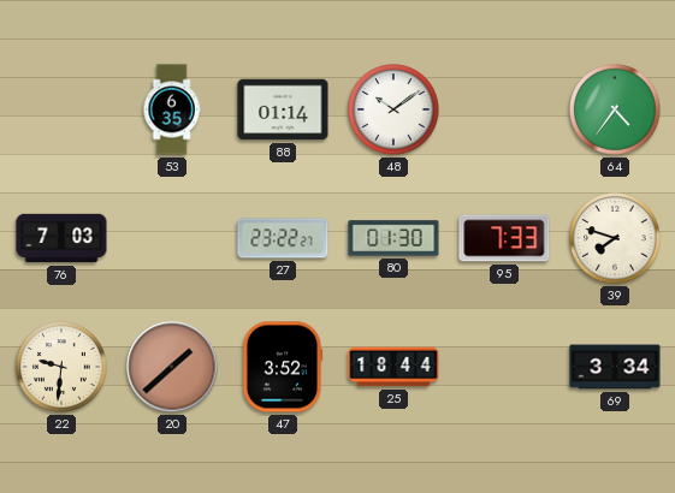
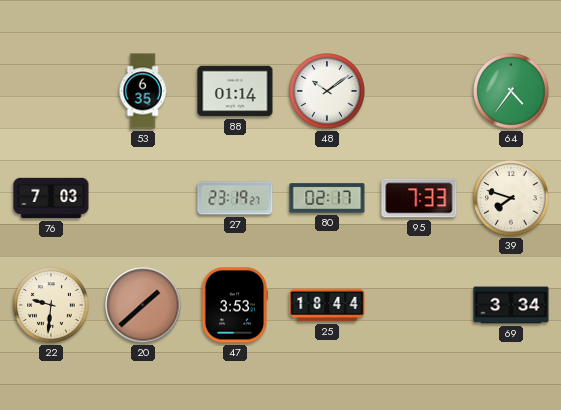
27: 23:22 -> 23:19
80: 01:30 -> 02:17
47: 3:52 -> 3:53
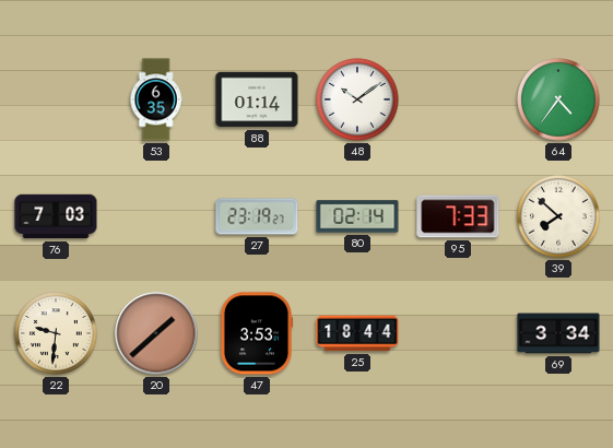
80: 02:17 -> 02:14
39: 7:48 -> 7:52
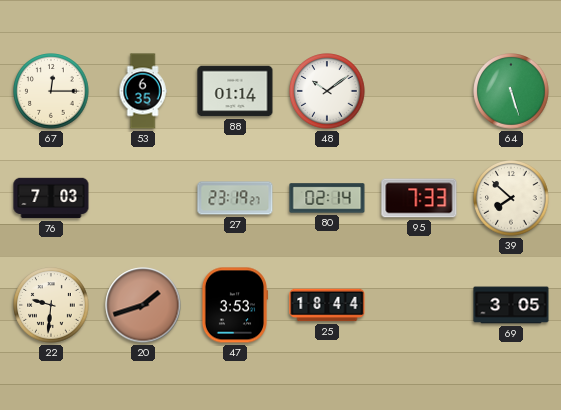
67: none -> 12:15
64: 4:36 -> 5:27
20: 1:38 -> 1:42
69: 3:34 -> 3:05
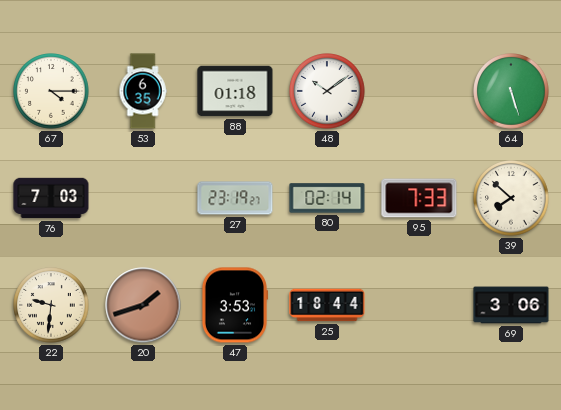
67: 12:15 -> 4:15
88: 01:14 -> 01:18
69: 3:05 -> 3:06
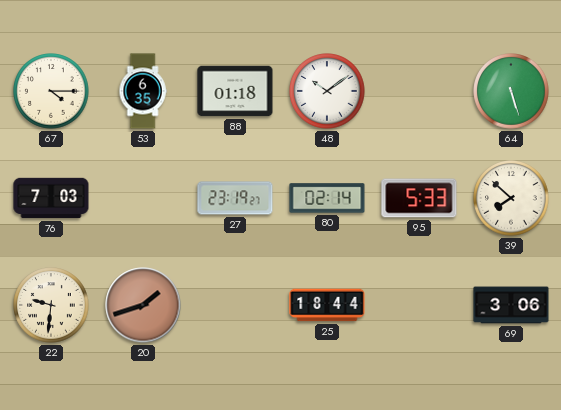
95: 7:33 -> 5:33
47: 3:53 -> none
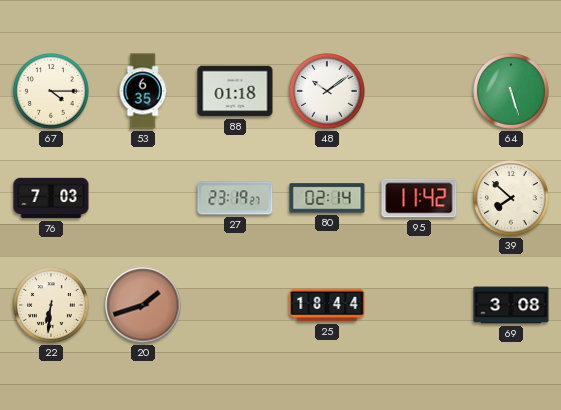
95: 5:33 -> 11:42
22: 9:31 -> 6:31
69: 3:06 -> 3:08
